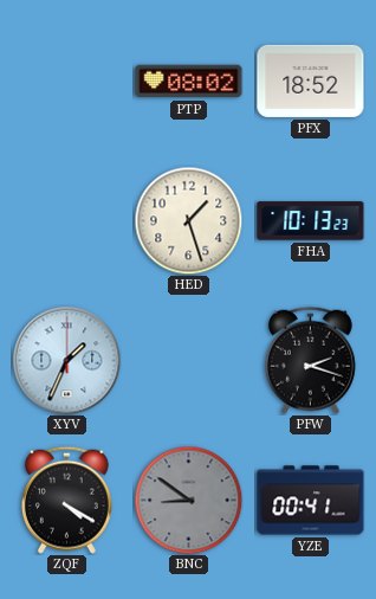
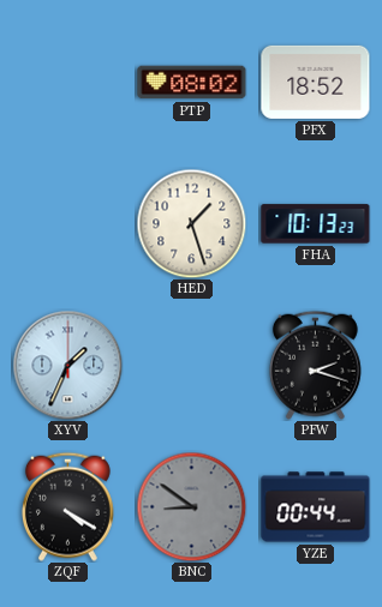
YZE: 00:41 -> 00:44
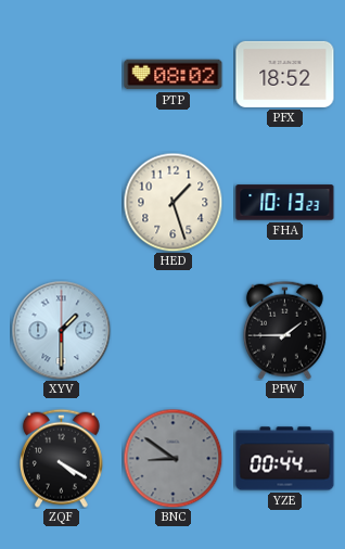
XYV: 1:34 -> 1:30
PFW: 2:18 -> 1:45
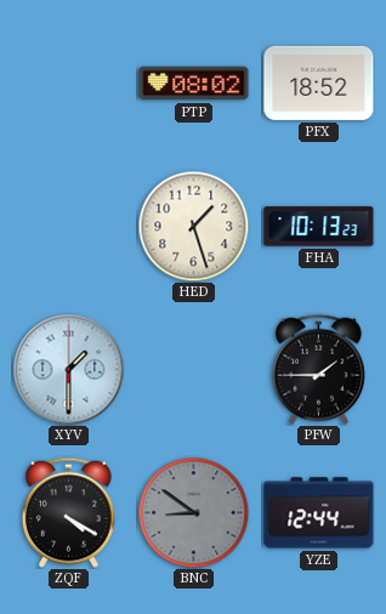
YZE: 00:44 -> 12:44
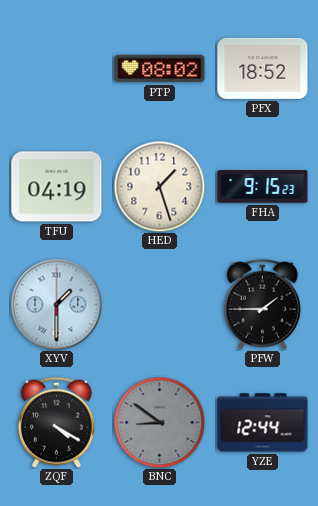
TFU: none -> 04:19
FHA: 10:13 -> 9:15
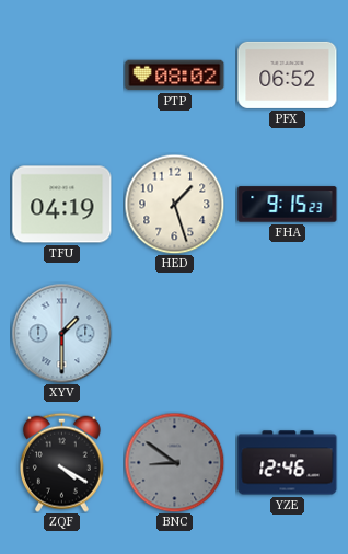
PFX: 18:52 -> 06:52
PFW: 1:45 -> none
YZE: 12:44 -> 12:46
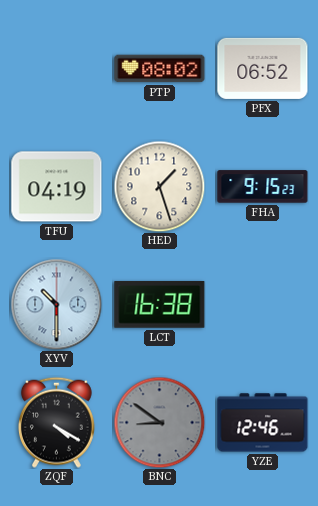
XYV: 1:30 -> 10:30
LCT: none -> 16:38
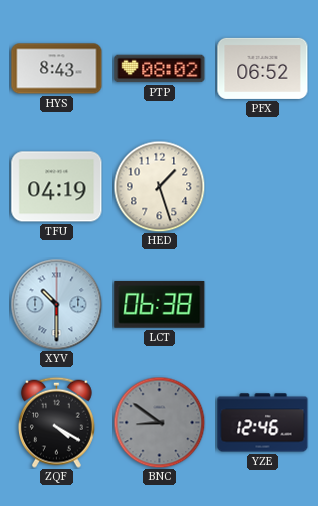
HYS: none -> 8:43
FHA: 9:15 -> none
LCT: 16:38 -> 06:38
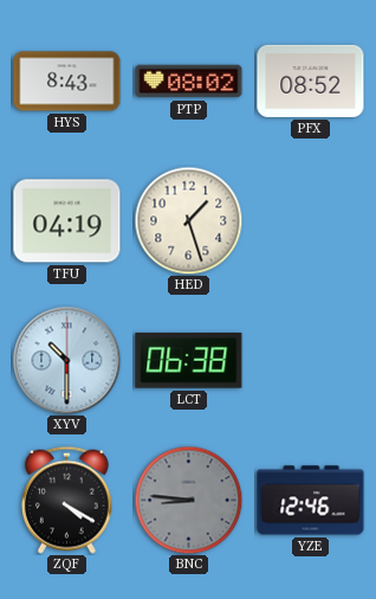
PFX: 06:52 -> 08:52
BNC: 8:51 -> 8:46
